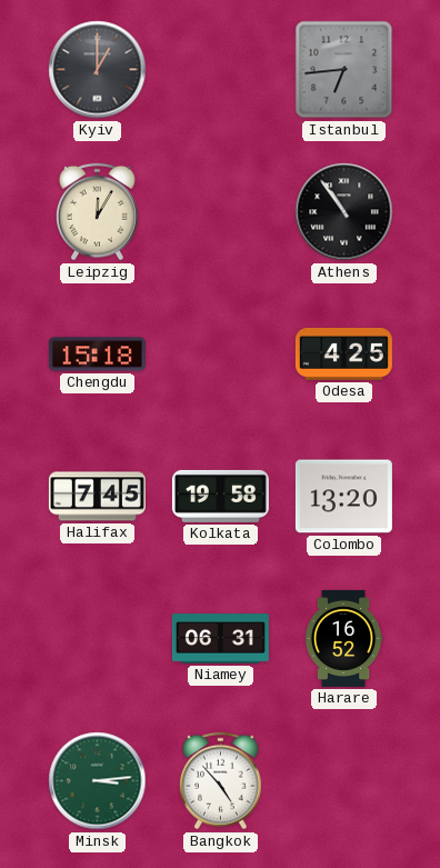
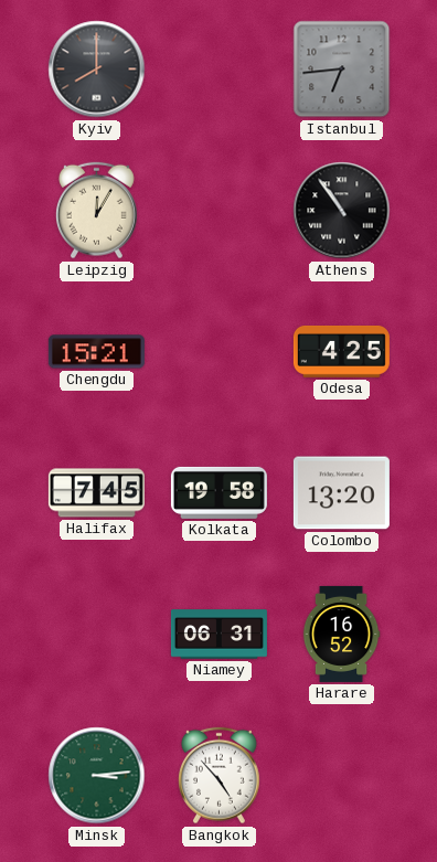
Kyiv: 1:00 -> 8:00
Chengdu: 15:18 -> 15:21
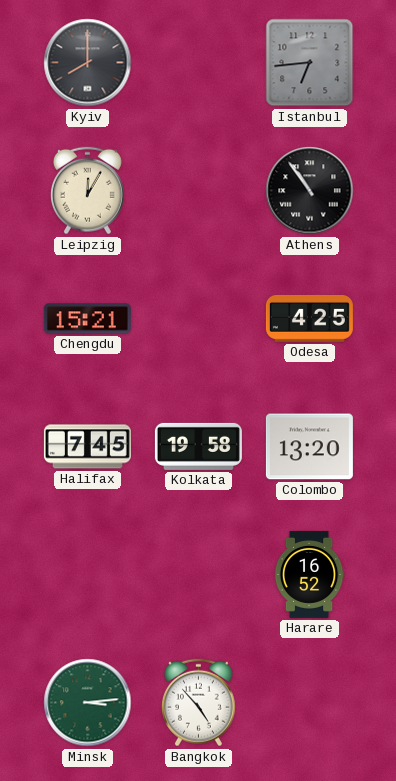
Niamey: 06:31 -> none
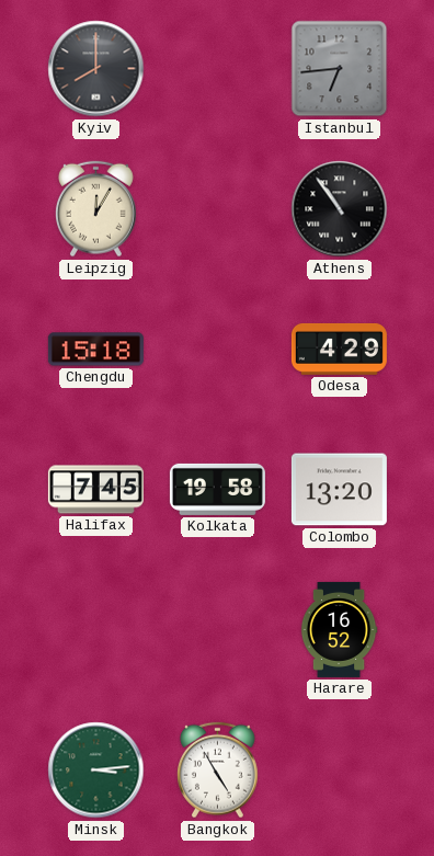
Chengdu: 15:21 -> 15:18
Odesa: 4:25 -> 4:29
Bangkok: 4:53 -> 4:55
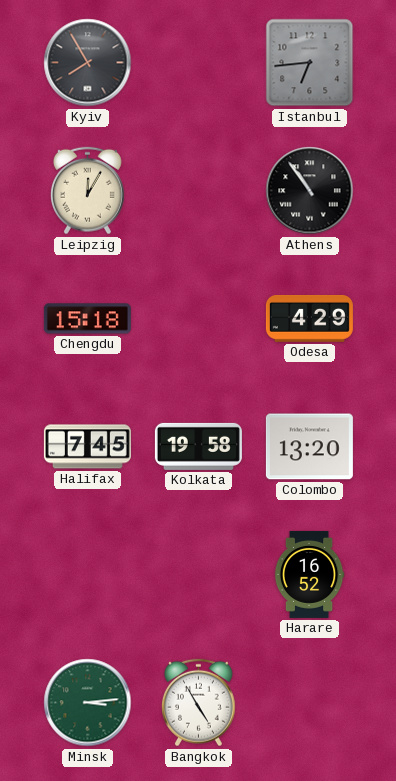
Kyiv: 8:00 -> 7:55
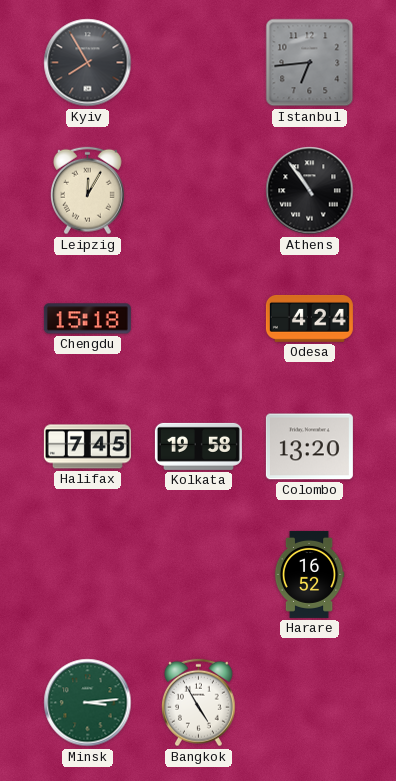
Odesa: 4:29 -> 4:24
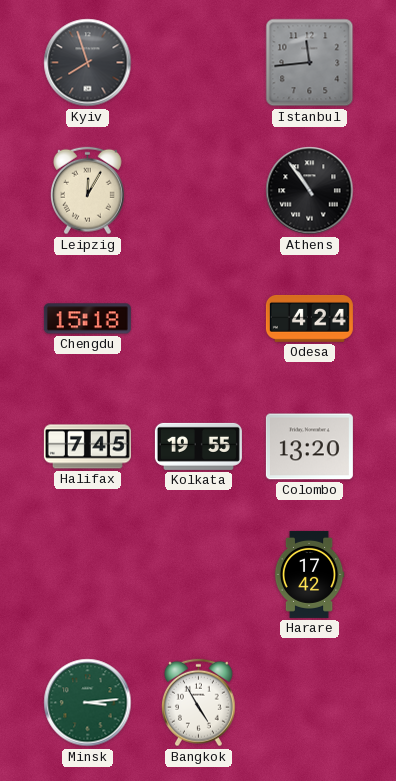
Kyiv: 7:55 -> 7:57
Istanbul: 6:44 -> 11:44
Kolkata: 19:58 -> 19:55
Harare: 16:52 -> 17:42
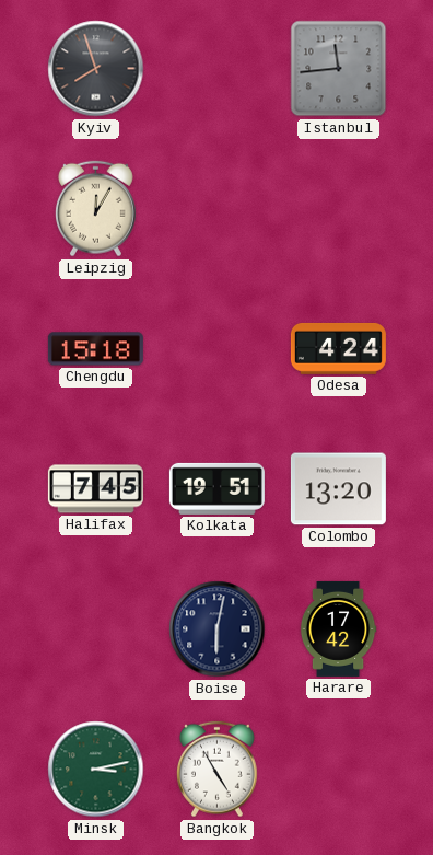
Athens: 10:54 -> none
Kolkata: 19:55 -> 19:51
Boise: none -> 6:02
Minsk: 3:14 -> 3:13
